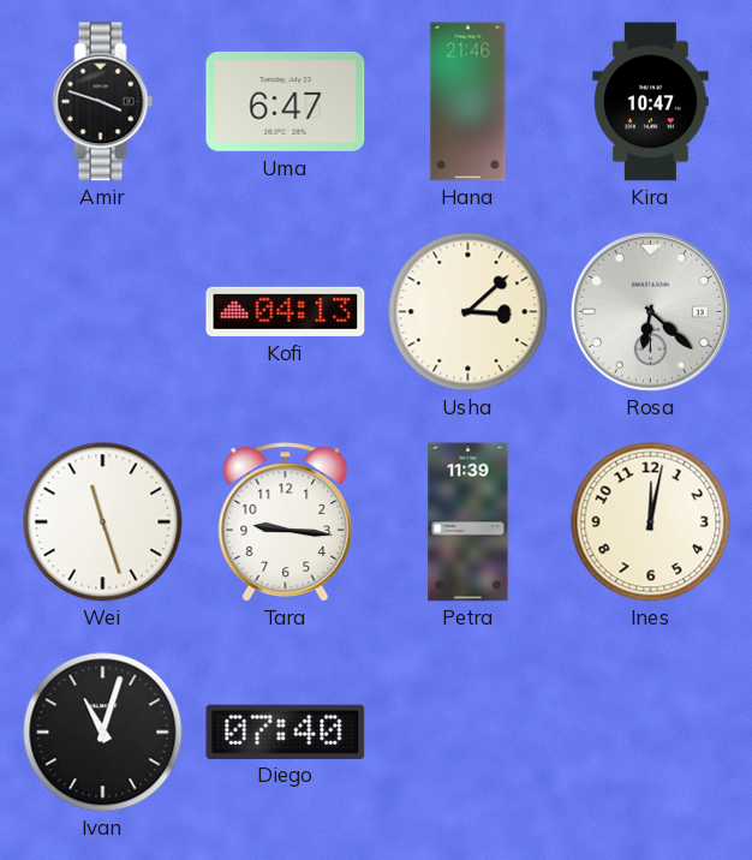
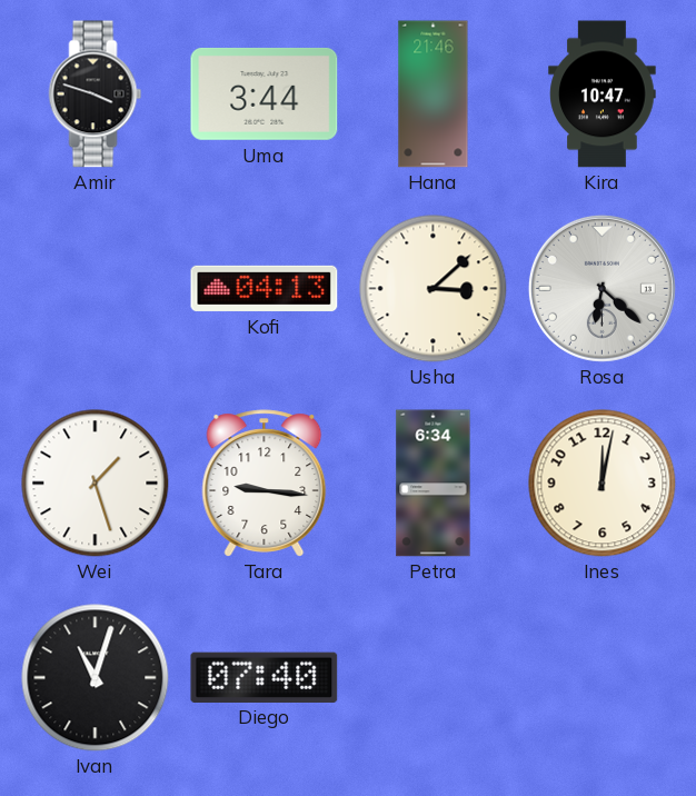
Uma: 6:47 -> 3:44
Wei: 11:27 -> 1:27
Petra: 11:39 -> 6:34
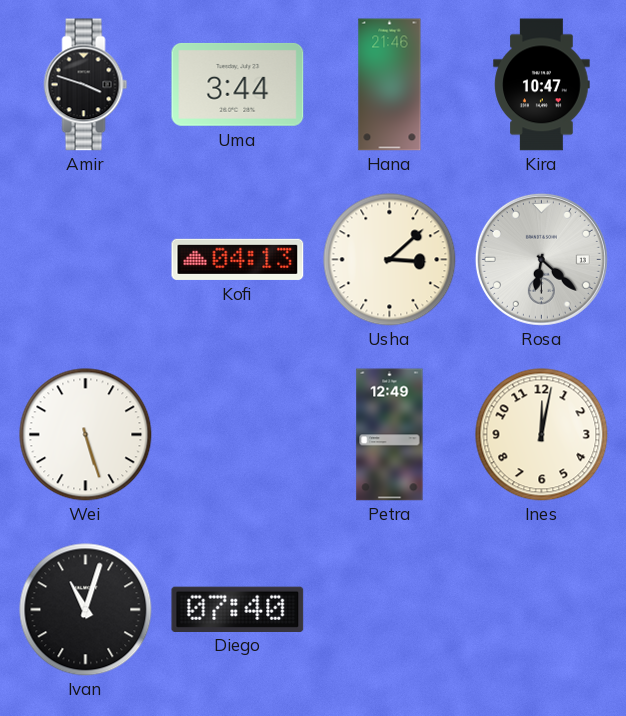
Wei: 1:27 -> 5:27
Tara: 9:16 -> none
Petra: 6:34 -> 12:49
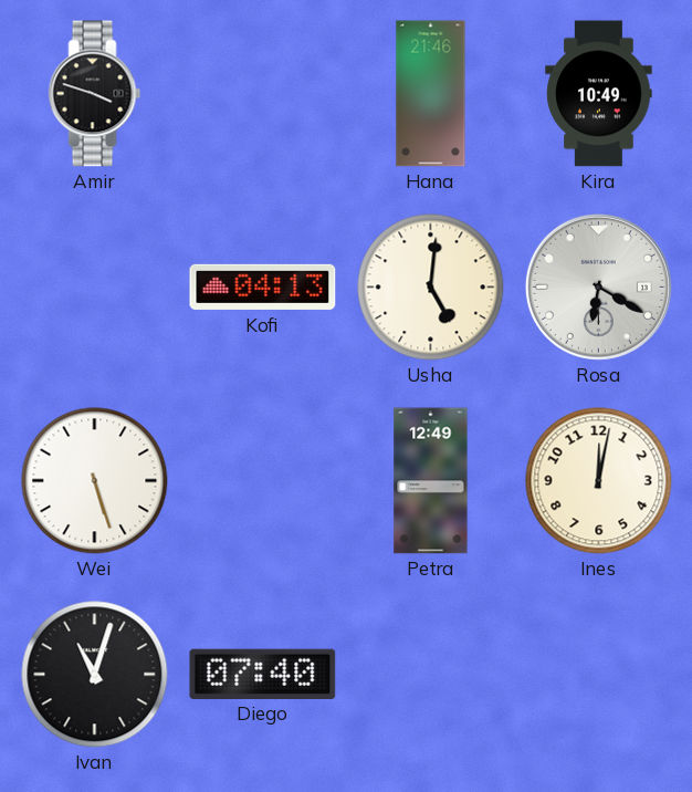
Uma: 3:44 -> none
Kira: 10:47 -> 10:49
Usha: 3:08 -> 5:01
Rosa: 6:22 -> 6:20
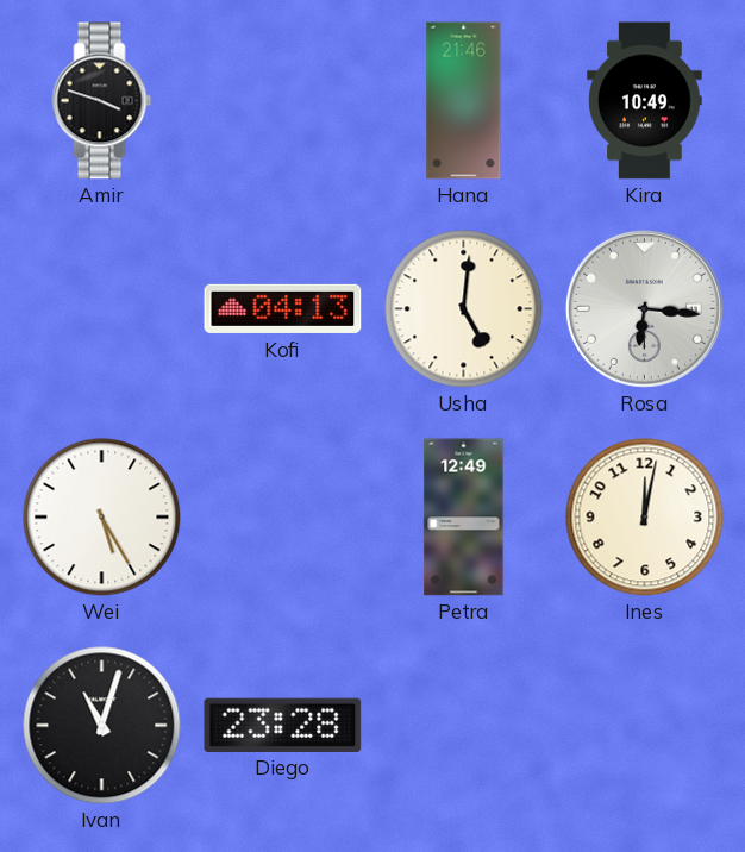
Rosa: 6:20 -> 6:16
Wei: 5:27 -> 5:25
Diego: 07:40 -> 23:28
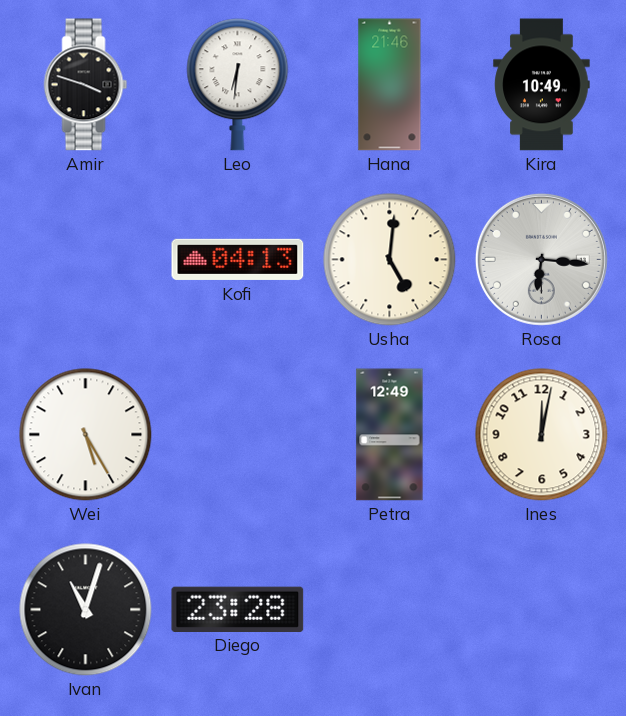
Leo: none -> 6:31
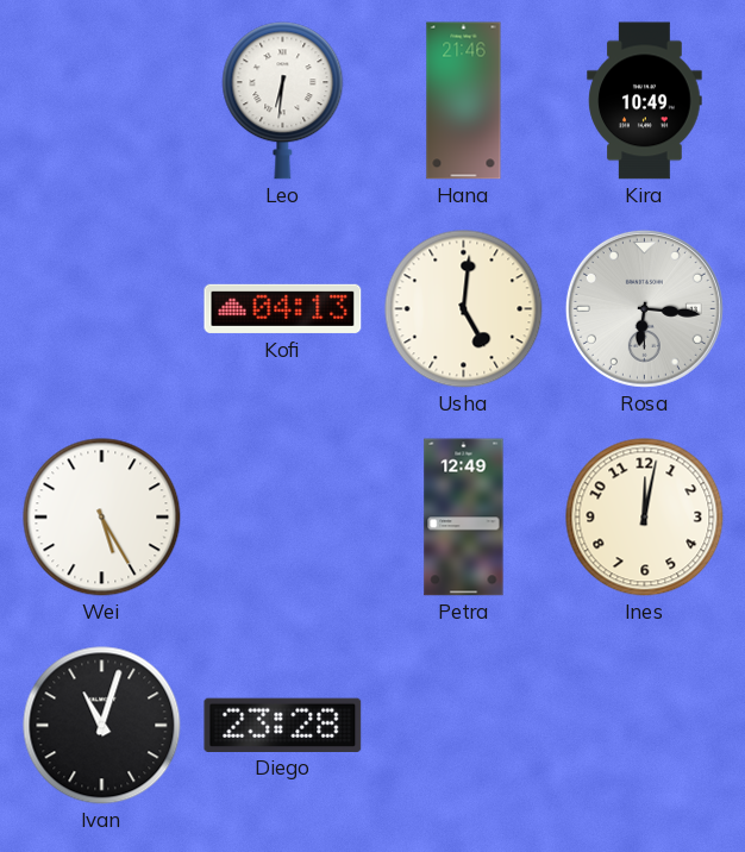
Amir: 3:48 -> none
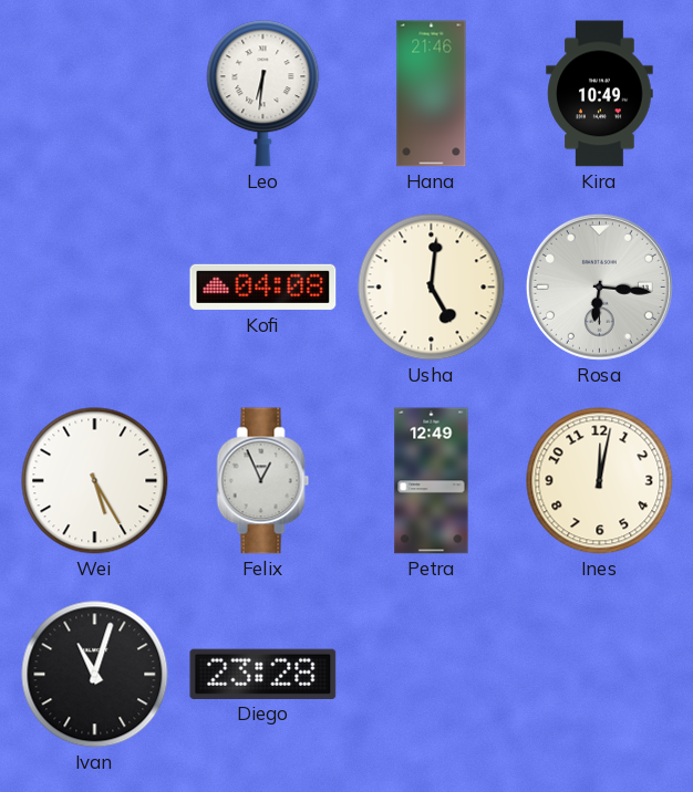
Kofi: 04:13 -> 04:08
Felix: none -> 12:56
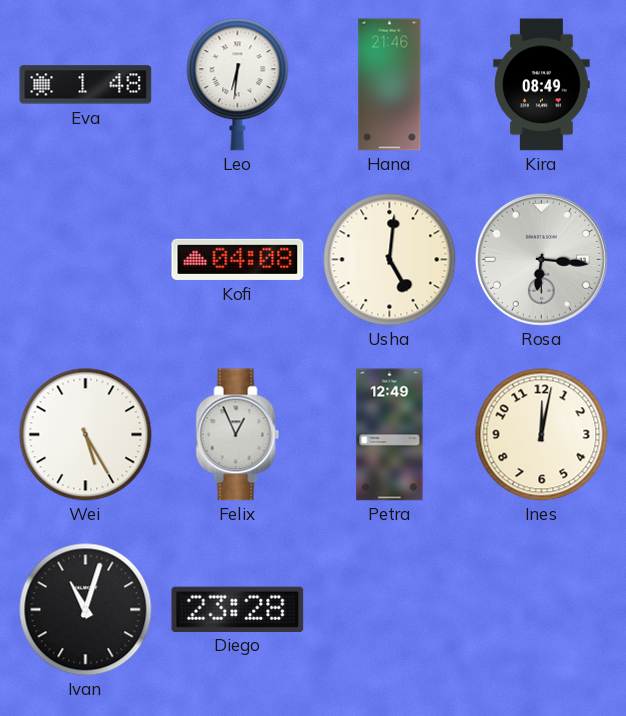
Eva: none -> 1:48
Kira: 10:49 -> 08:49
